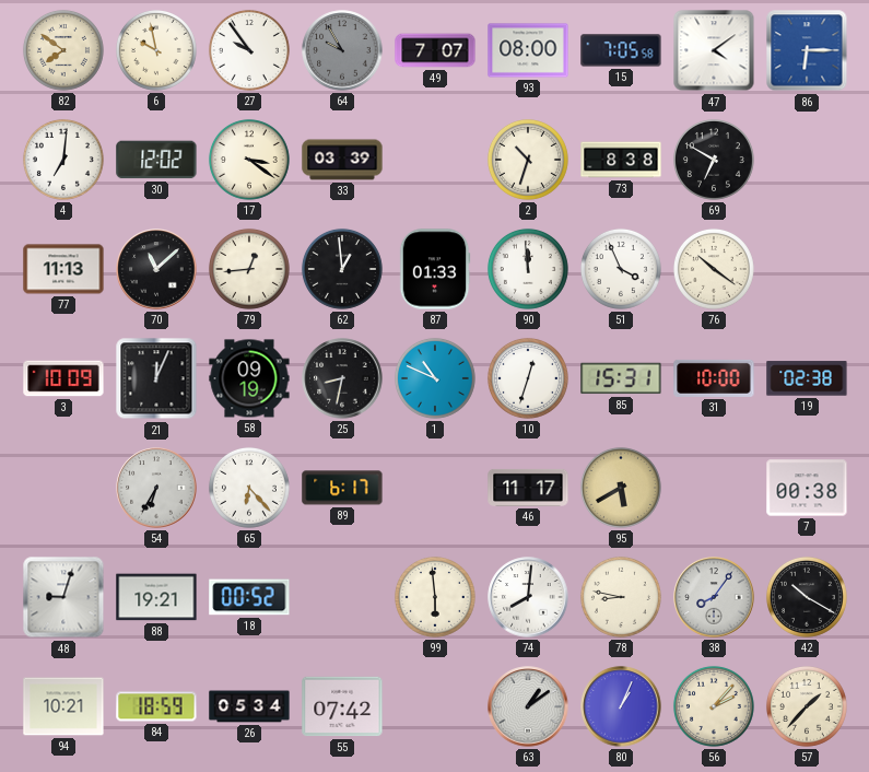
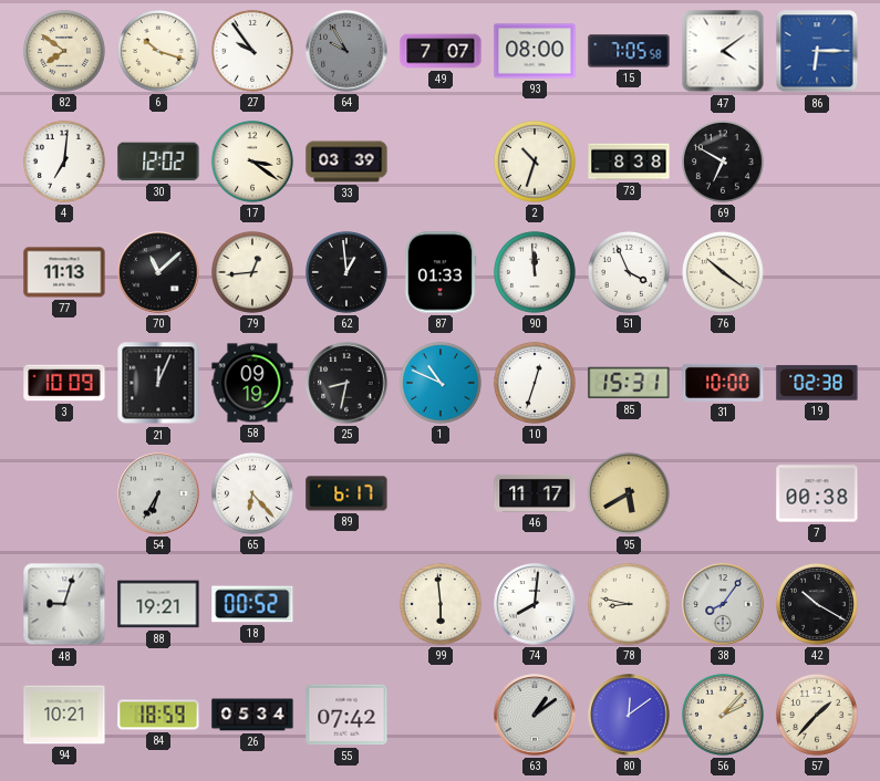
6: 9:58 -> 10:18
80: 1:04 -> 12:09
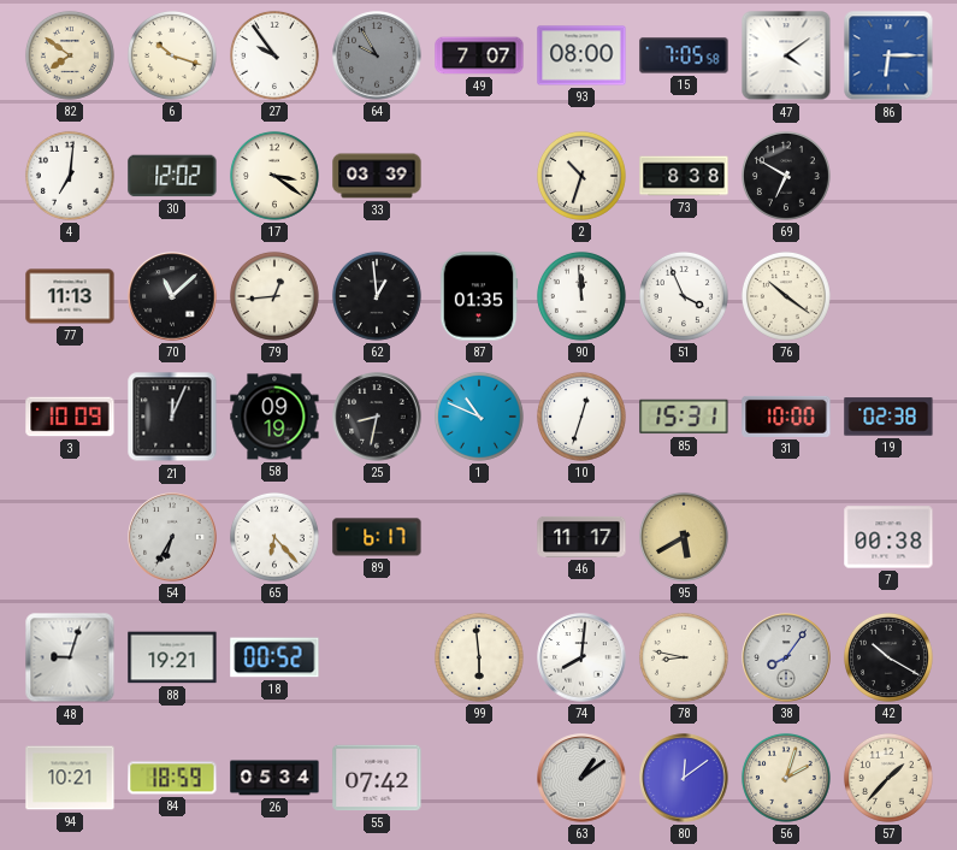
87: 01:33 -> 01:35
56: 2:07 -> 2:03
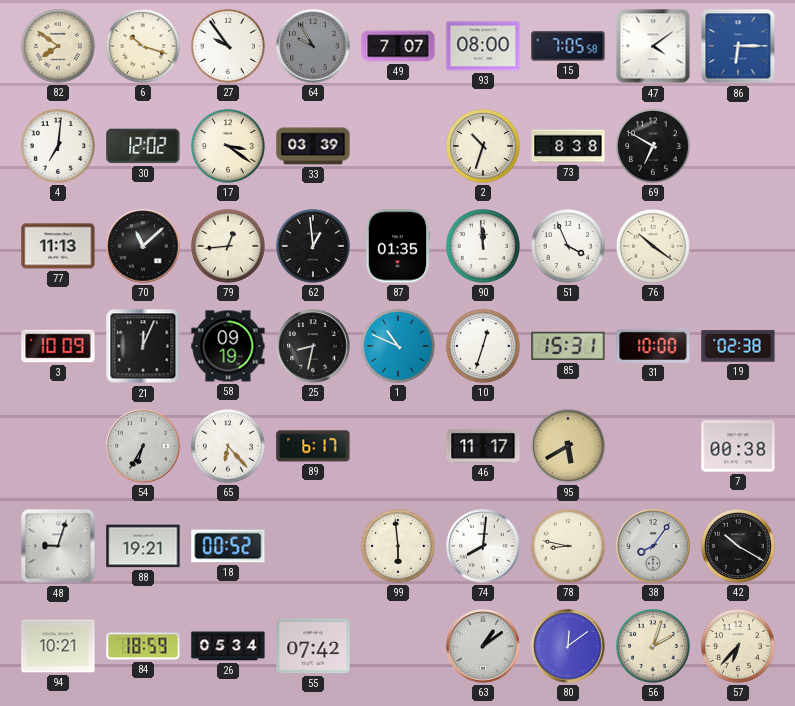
57: 1:37 -> 6:37
